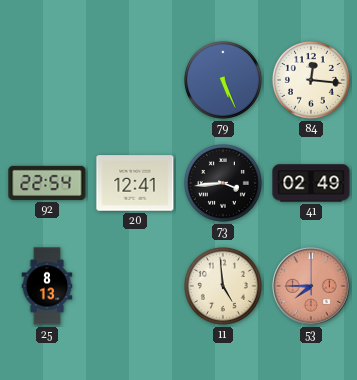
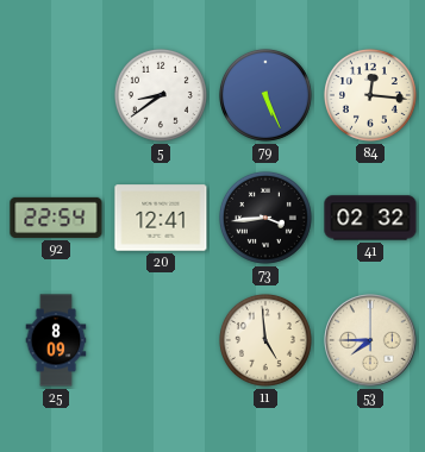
5: none -> 8:39
41: 02:49 -> 02:32
25: 8:13 -> 8:09
53 dial: salmon -> cream
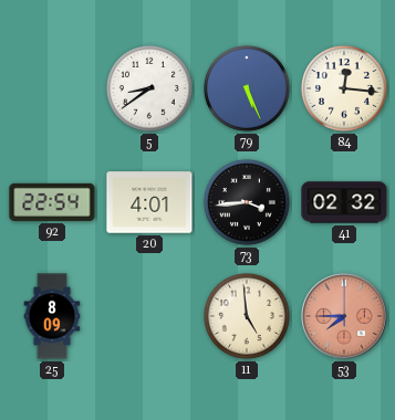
20: 12:41 -> 4:01
53 dial: cream -> salmon
